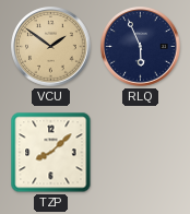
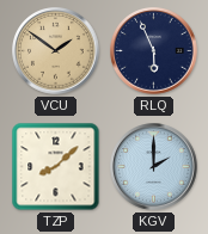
KGV: none -> 2:00
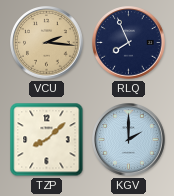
VCU: 1:51 -> 2:16
RLQ: 5:56 -> 7:56
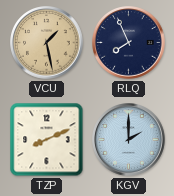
VCU: 2:16 -> 1:28
TZP: 8:08 -> 8:11
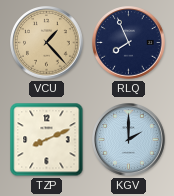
VCU: 1:28 -> 1:23
